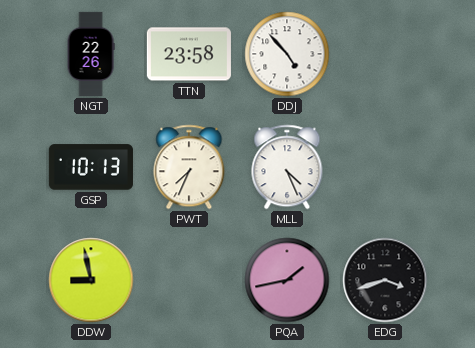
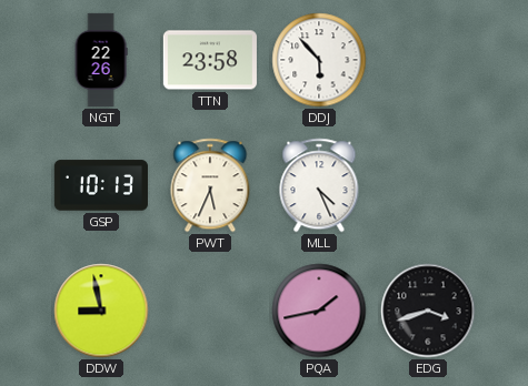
DDJ: 4:53 -> 5:53
PWT: 7:34 -> 5:34
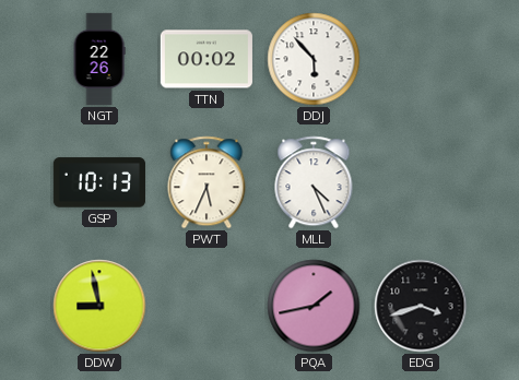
TTN: 23:58 -> 00:02
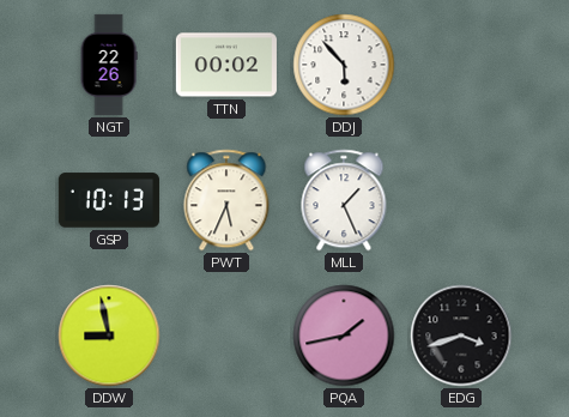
MLL: 4:26 -> 1:26
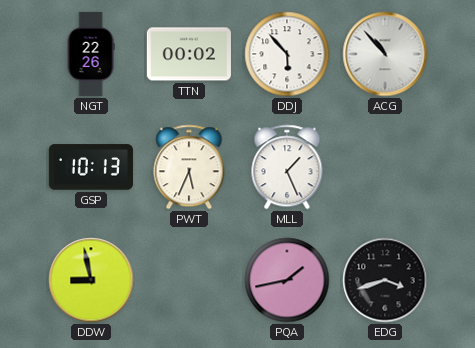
ACG: none -> 10:53
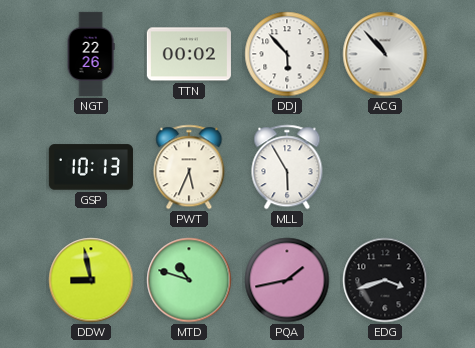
MLL: 1:26 -> 5:55
MTD: none -> 10:48
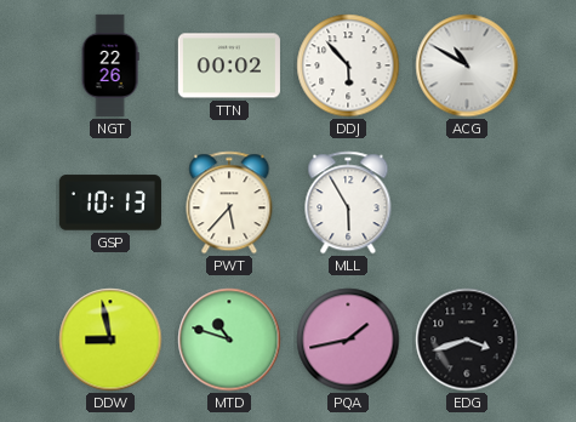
ACG: 10:53 -> 10:50
PWT: 5:34 -> 5:37
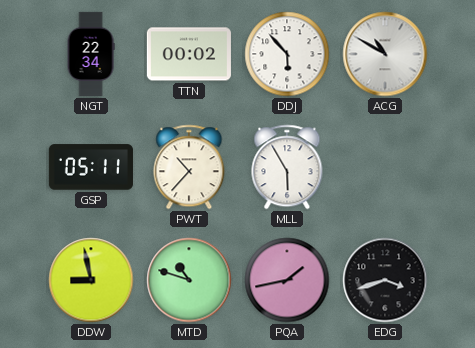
NGT: 22:26 -> 22:34
GSP: 10:13 -> 05:11
PWT: 5:37 -> 10:37
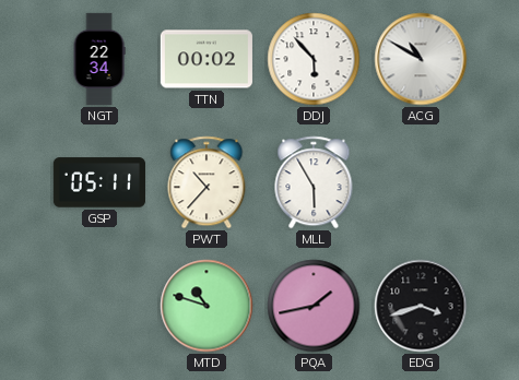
DDW: 8:58 -> none
